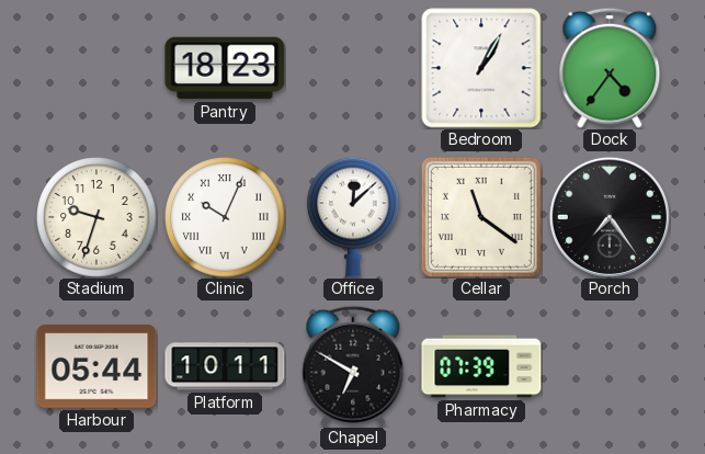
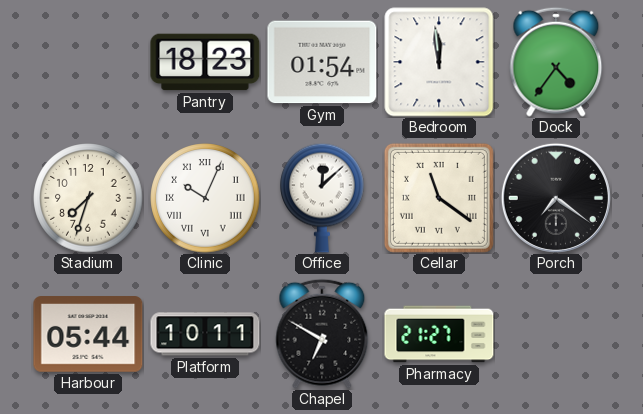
Gym: none -> 01:54
Bedroom: 1:05 -> 11:59
Stadium: 9:33 -> 7:33
Porch: 7:24 -> 7:21
Pharmacy: 07:39 -> 21:27
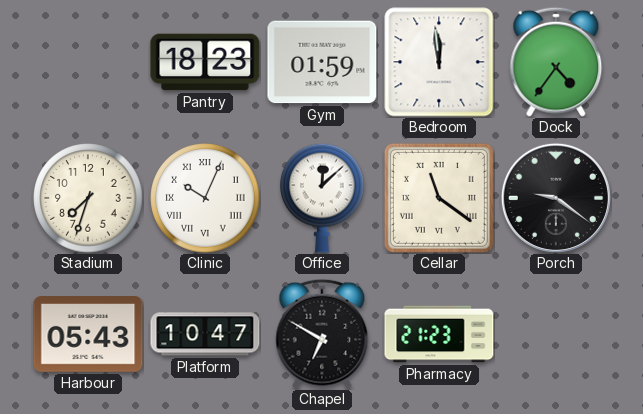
Gym: 01:54 -> 01:59
Porch: 7:21 -> 9:21
Harbour: 05:44 -> 05:43
Platform: 10:11 -> 10:47
Pharmacy: 21:27 -> 21:23
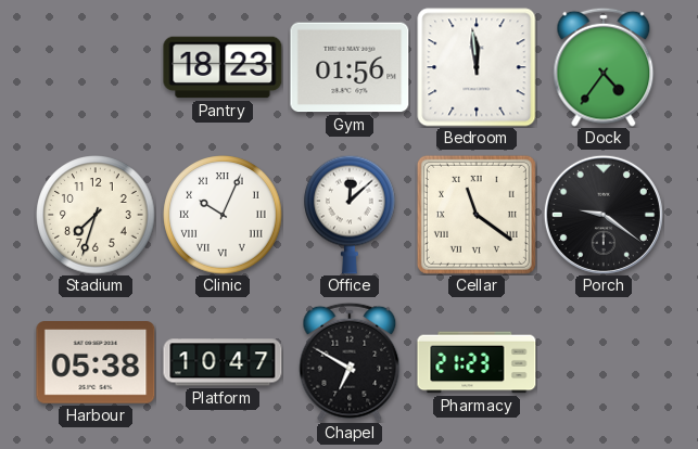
Gym: 01:59 -> 01:56
Harbour: 05:43 -> 05:38
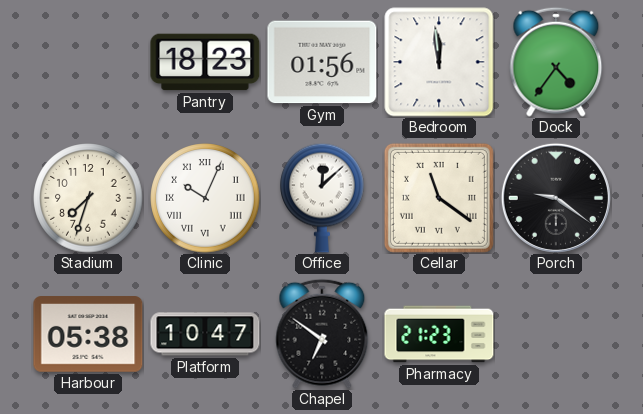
Chapel: 6:50 -> 6:51
